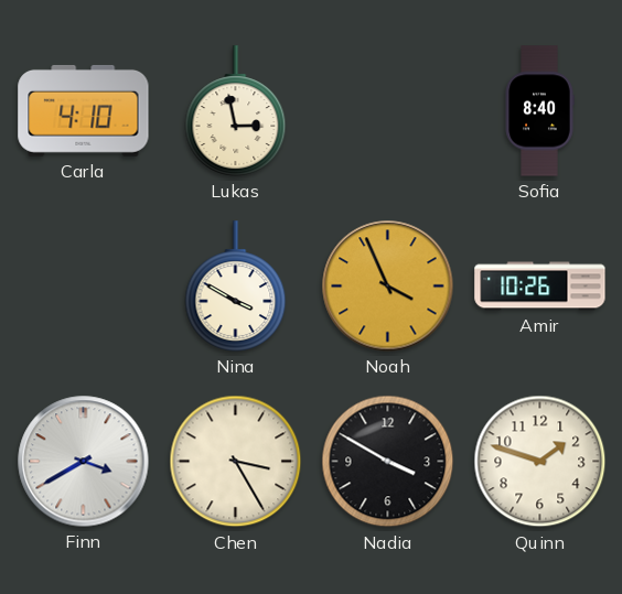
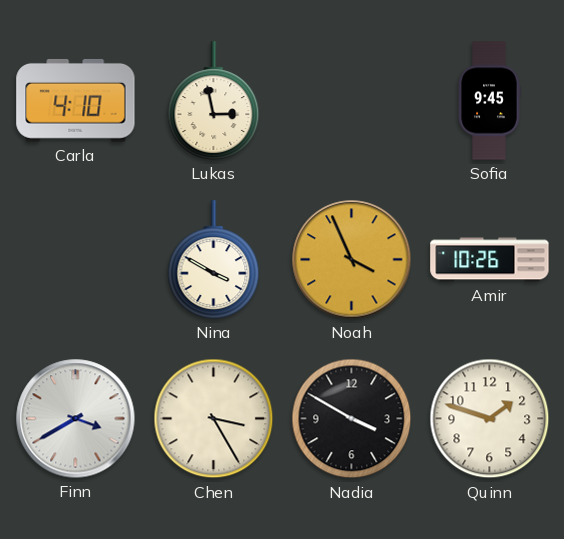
Sofia: 8:40 -> 9:45
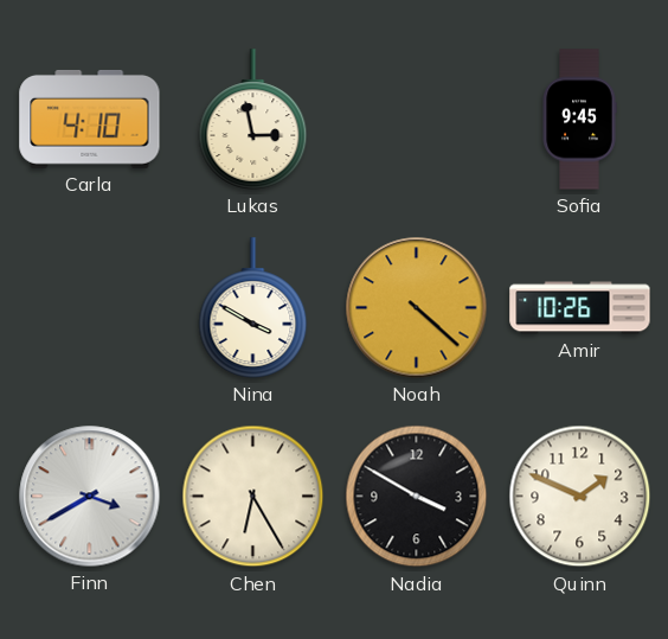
Noah: 3:56 -> 4:22
Chen: 3:25 -> 6:25
Quinn: 1:48 -> 1:49
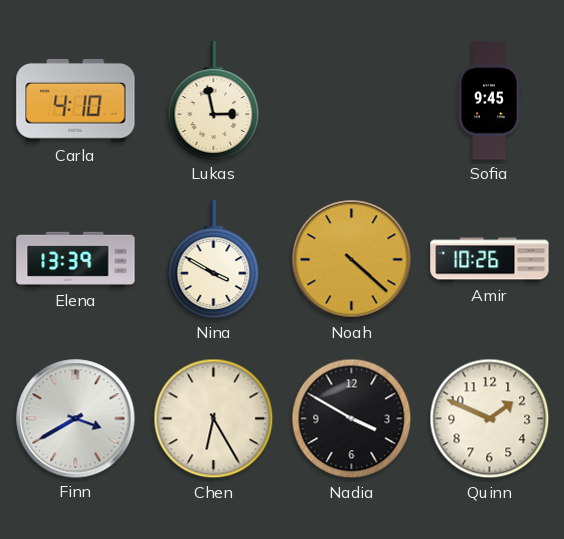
Elena: none -> 13:39
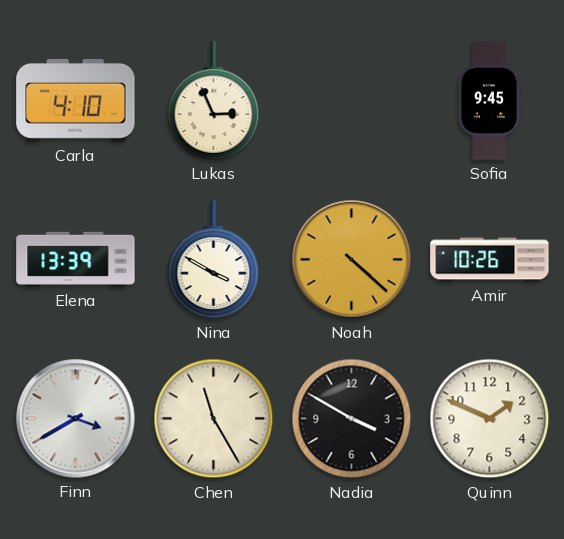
Lukas: 2:58 -> 2:56
Chen: 6:25 -> 11:25
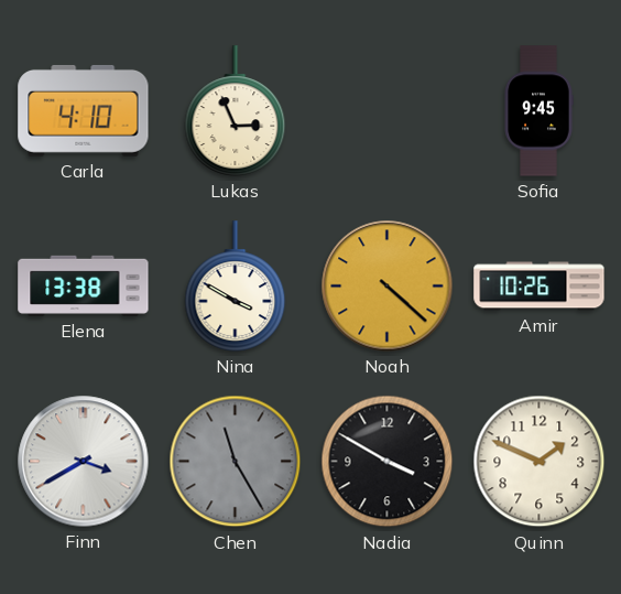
Elena: 13:39 -> 13:38
Chen dial: cream -> grey
